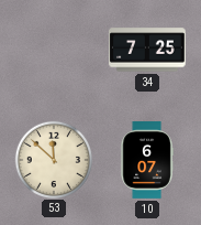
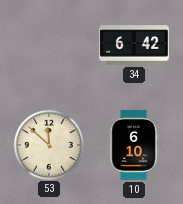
34: 7:25 -> 6:42
10: 6:07 -> 6:10
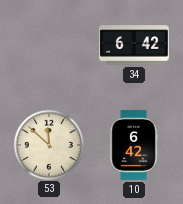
10: 6:10 -> 6:42
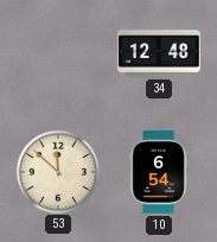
34: 6:42 -> 12:48
10: 6:42 -> 6:54
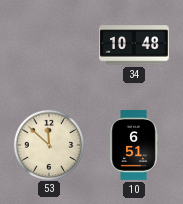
34: 12:48 -> 10:48
10: 6:54 -> 6:51
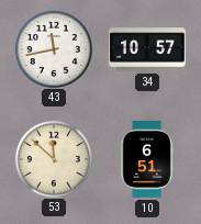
43: none -> 11:43
34: 10:48 -> 10:57
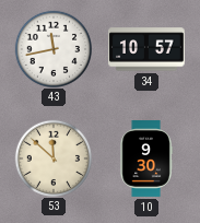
10: 6:51 -> 9:30
